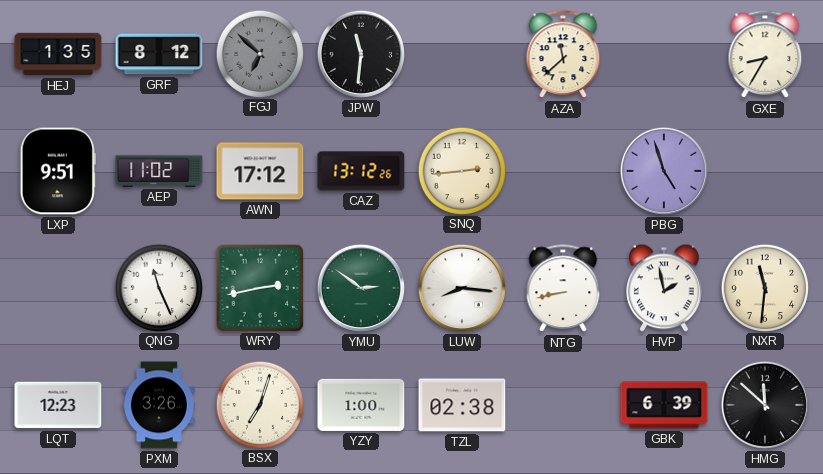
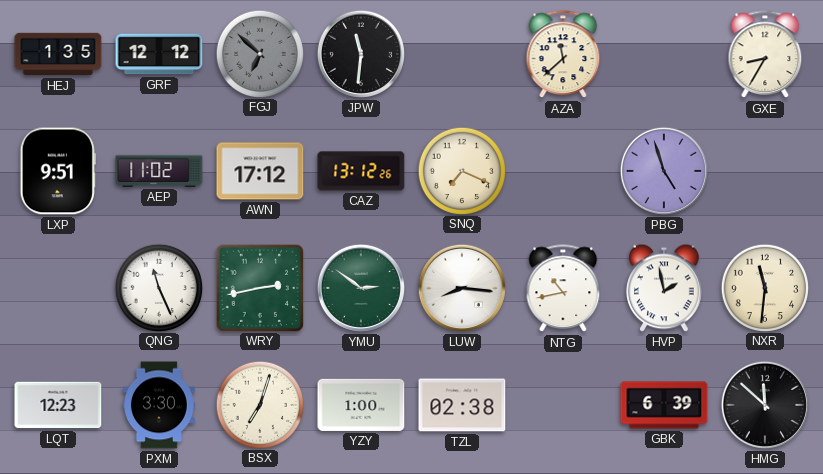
GRF: 8:12 -> 12:12
SNQ: 2:44 -> 7:19
NTG: 8:43 -> 10:43
PXM: 3:26 -> 3:30
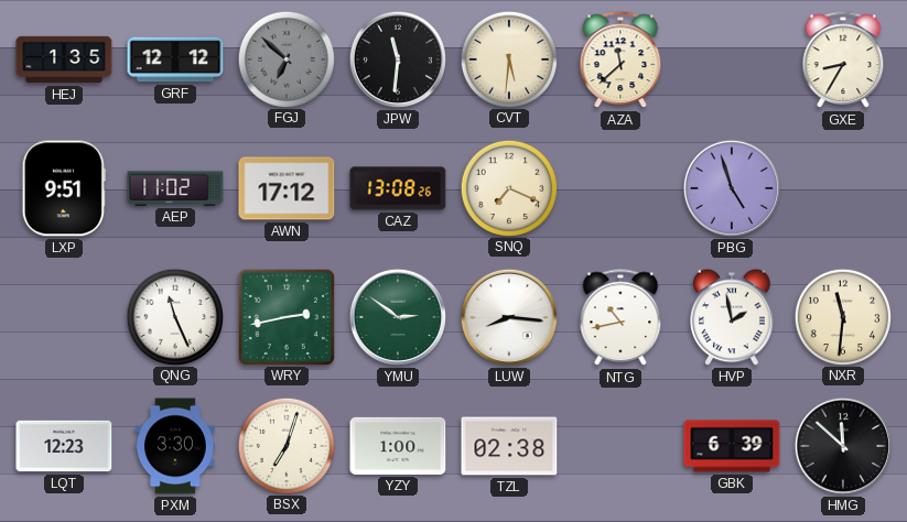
CVT: none -> 5:31
CAZ: 13:12 -> 13:08
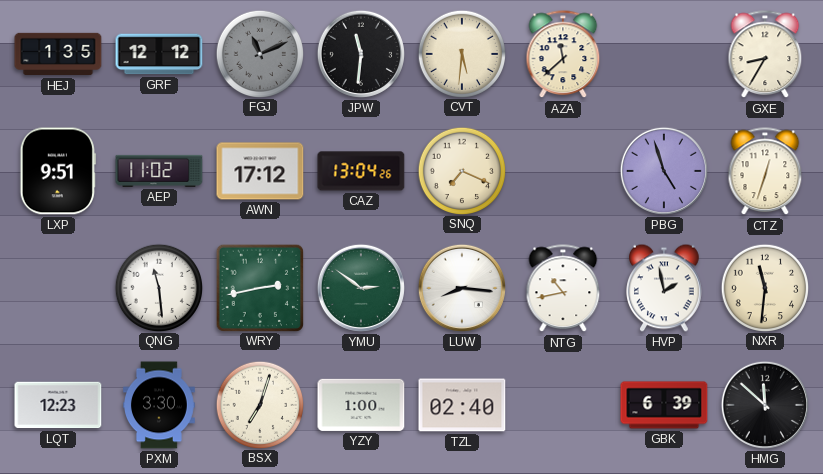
FGJ: 6:52 -> 11:11
CAZ: 13:08 -> 13:04
CTZ: none -> 12:33
QNG: 11:26 -> 11:29
TZL: 02:38 -> 02:40
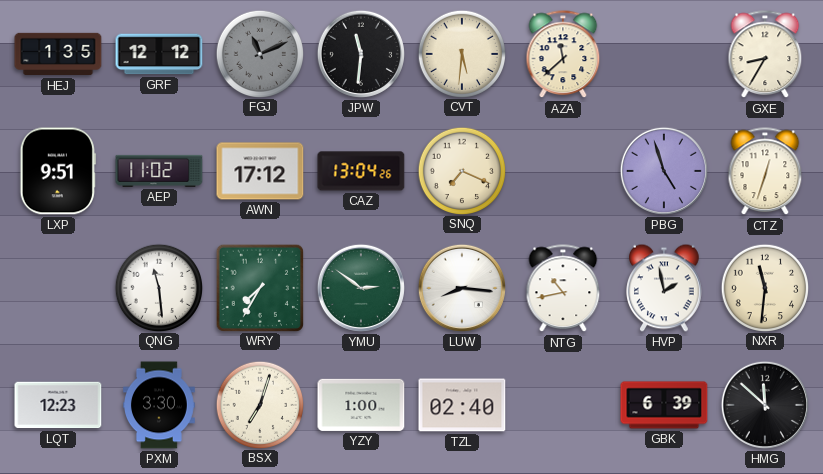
WRY: 2:43 -> 7:35
